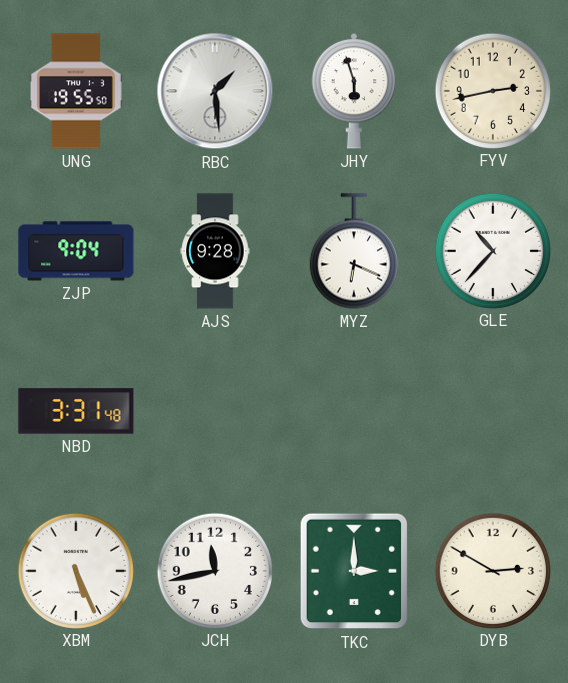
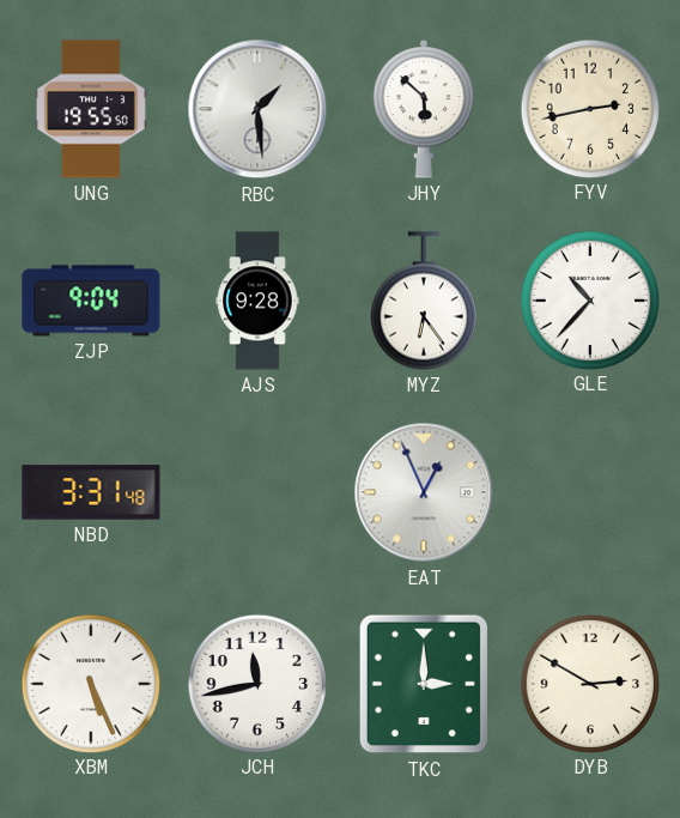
JHY: 5:57 -> 5:52
MYZ: 6:19 -> 6:24
EAT: none -> 12:56
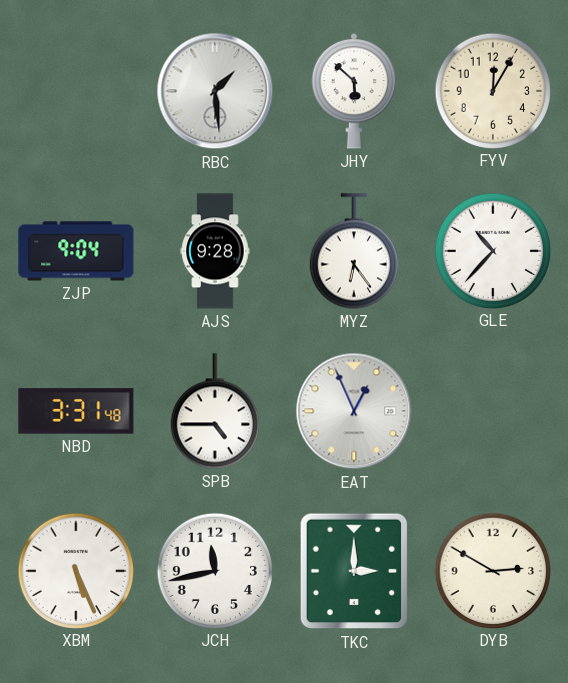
UNG: 19:55 -> none
FYV: 2:43 -> 12:05
SPB: none -> 4:45
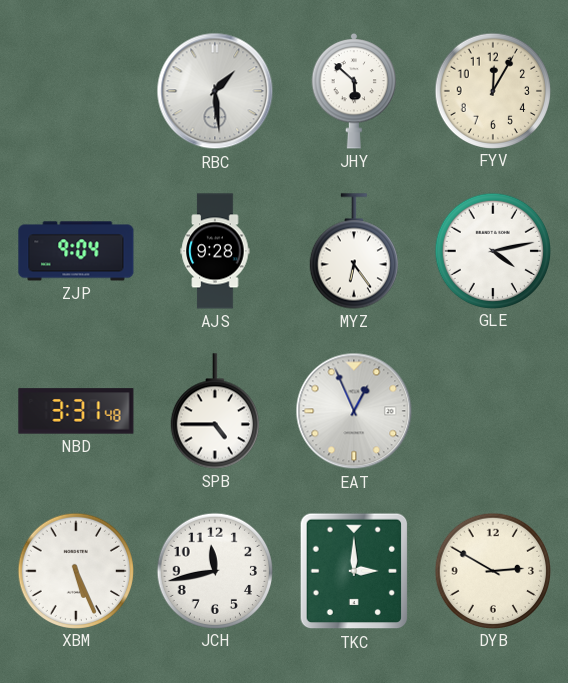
GLE: 10:37 -> 4:13
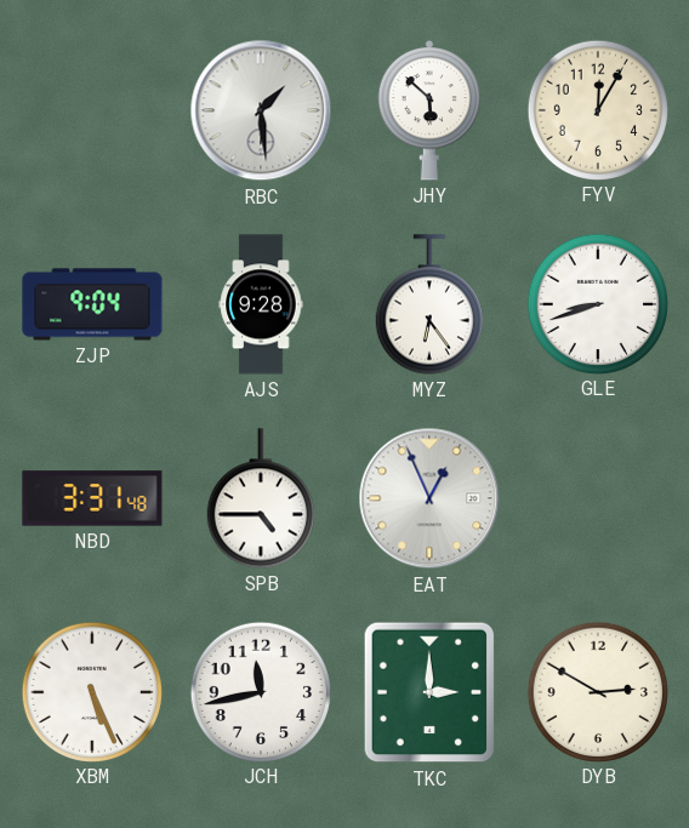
GLE: 4:13 -> 8:42
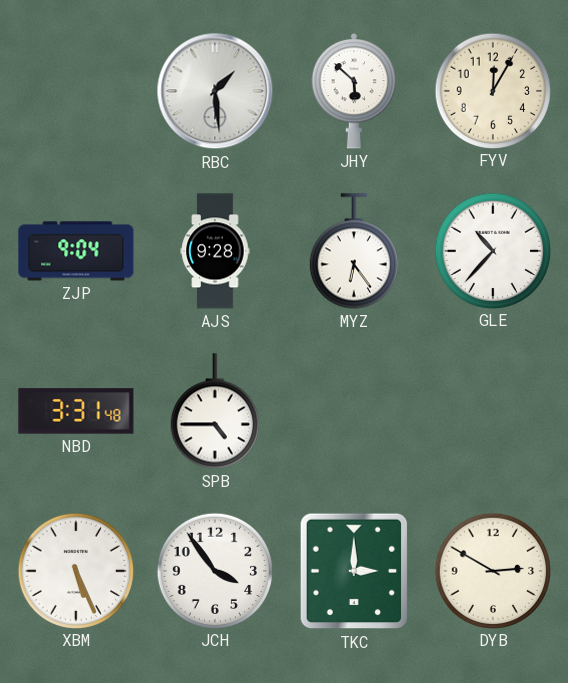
GLE: 8:42 -> 10:37
EAT: 12:56 -> none
JCH: 11:43 -> 3:54
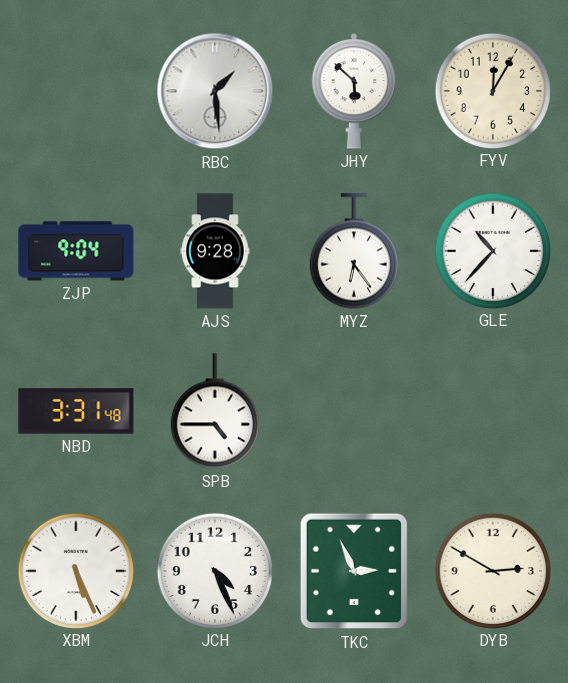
JCH: 3:54 -> 4:26
TKC: 3:00 -> 2:56
